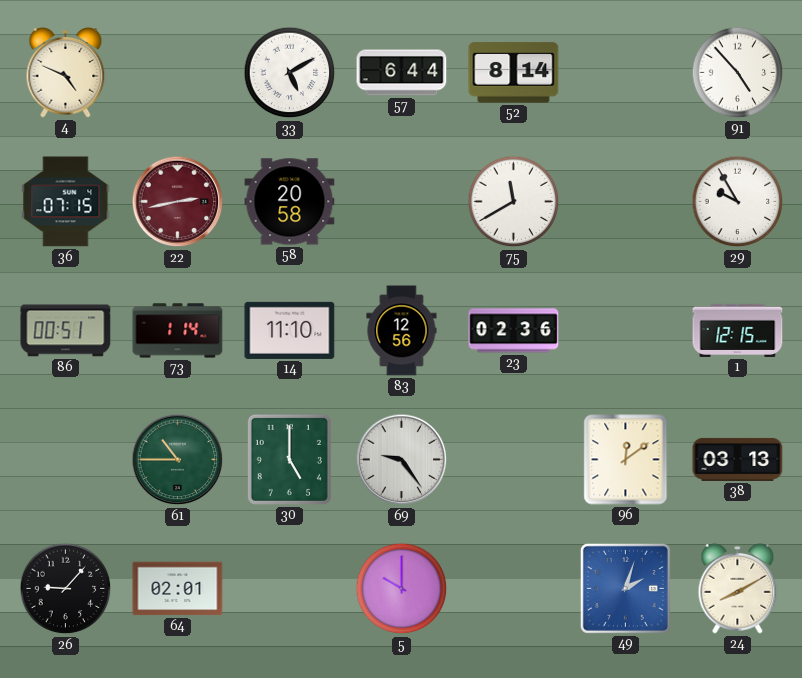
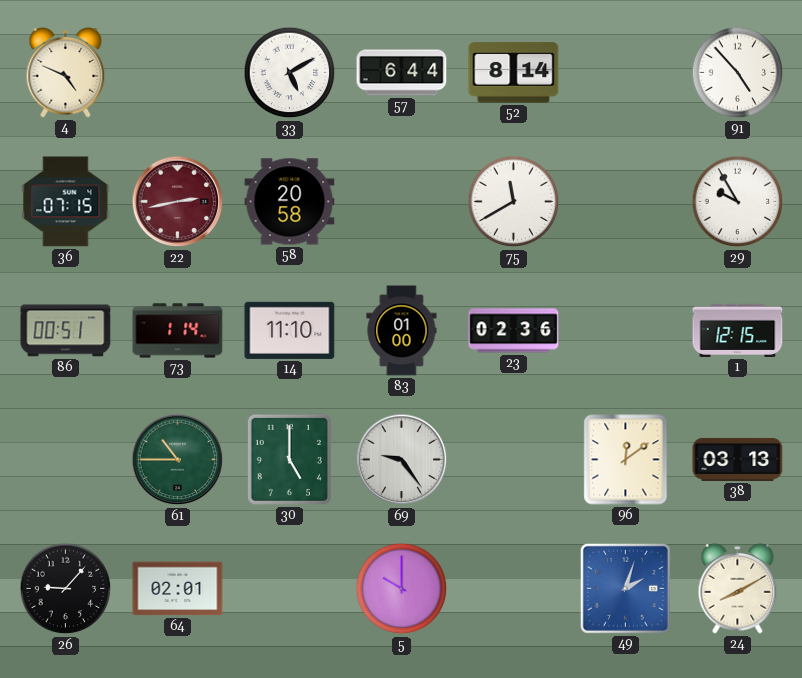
83: 12:56 -> 01:00
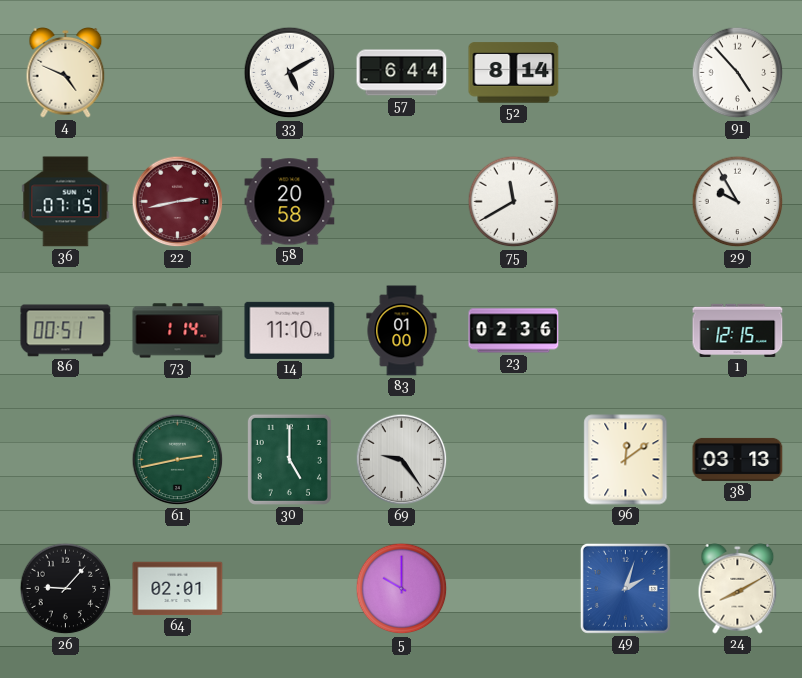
61: 10:45 -> 2:43
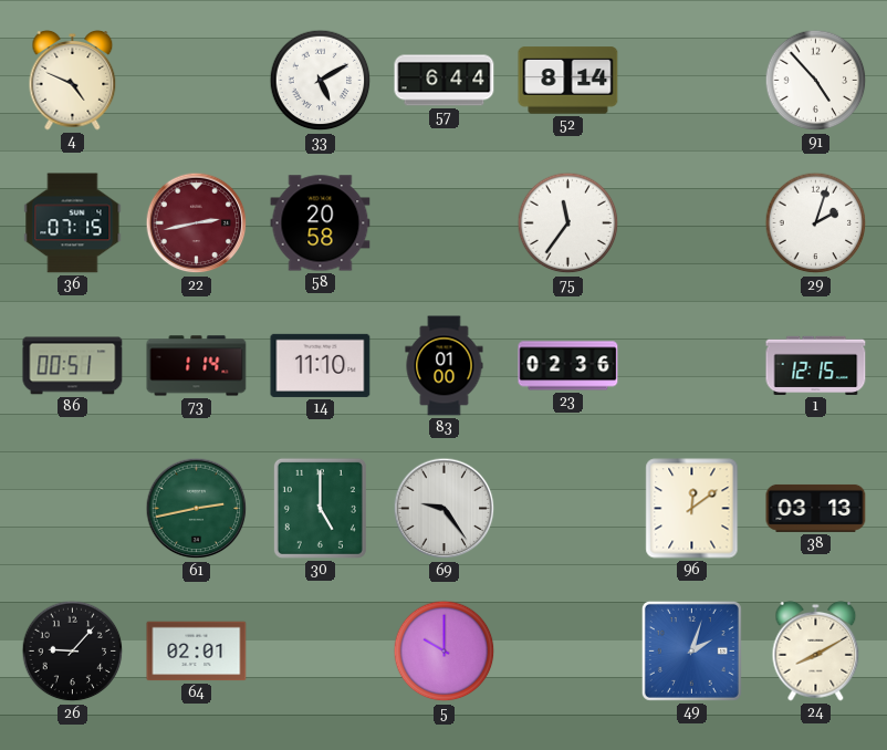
75: 11:40 -> 11:36
29: 9:55 -> 2:03
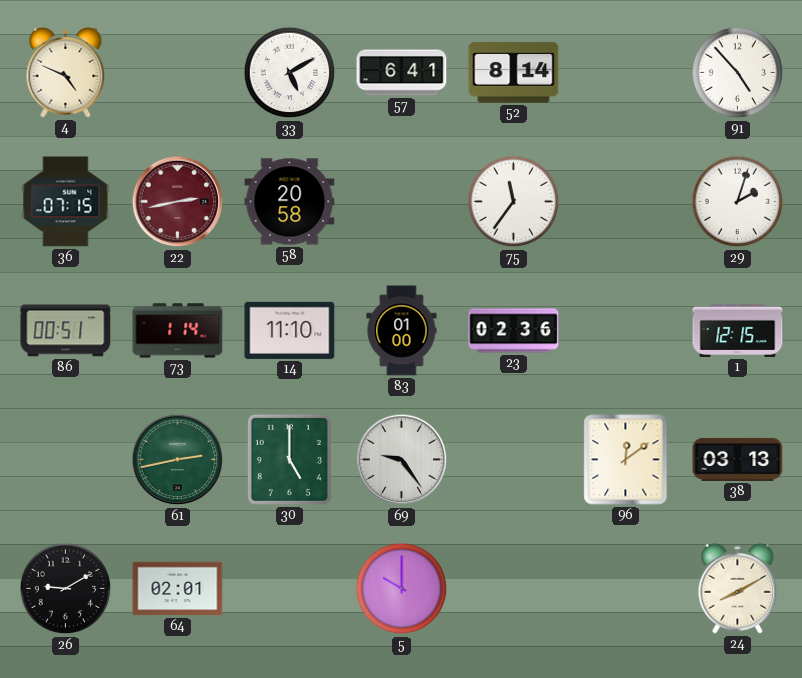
57: 6:44 -> 6:41
26: 9:07 -> 9:10
49: 2:03 -> none
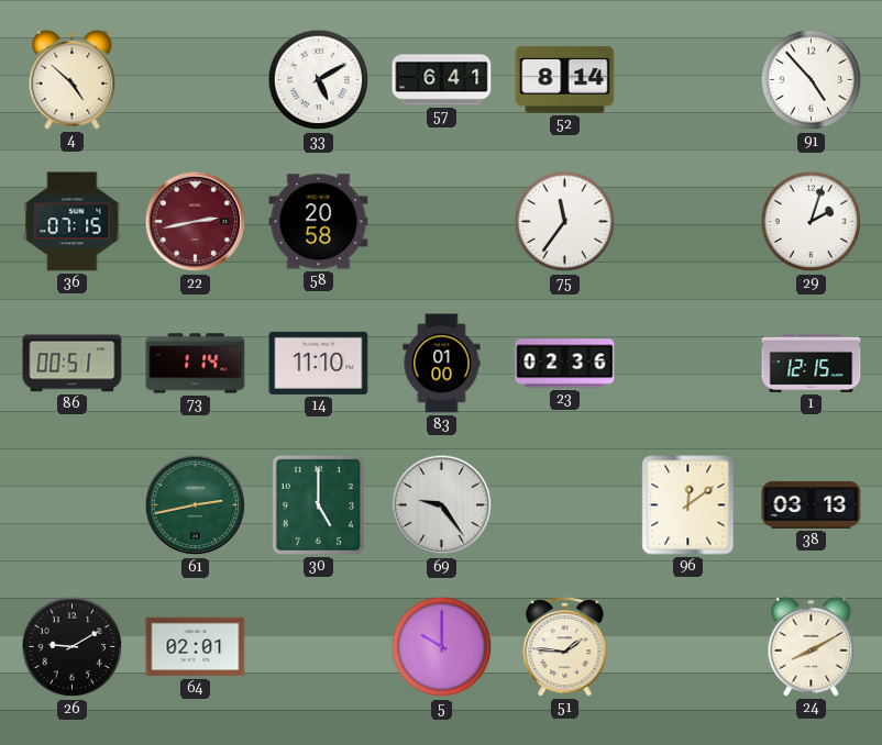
4: 4:49 -> 4:52
51: none -> 1:46
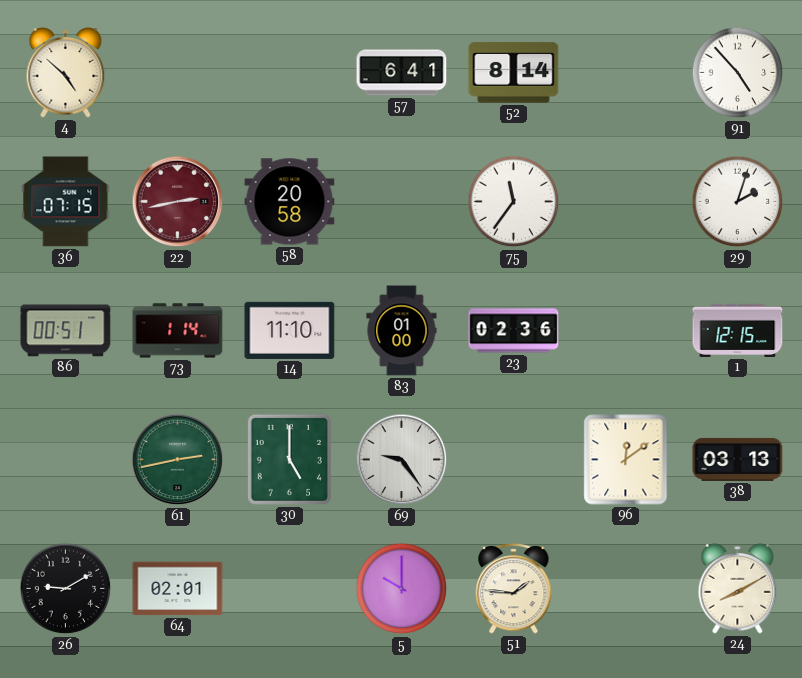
33: 5:10 -> none
